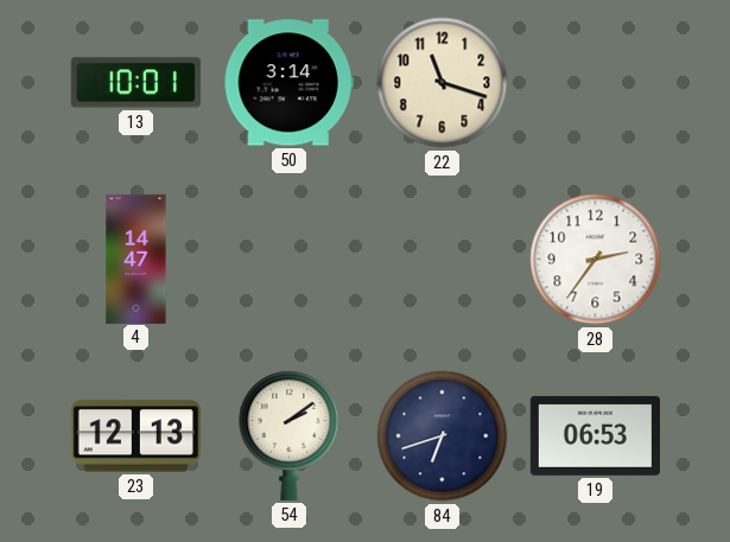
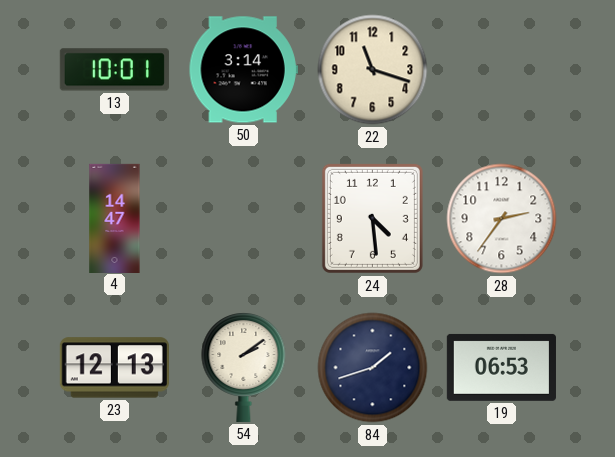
24: none -> 4:29
84: 6:42 -> 1:42
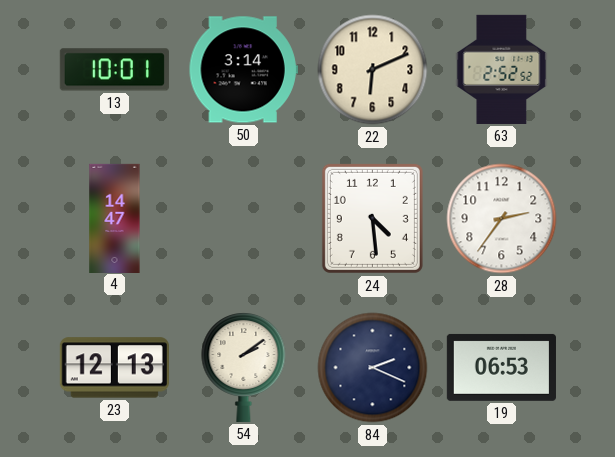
22: 11:18 -> 6:11
63: none -> 2:52
84: 1:42 -> 2:19
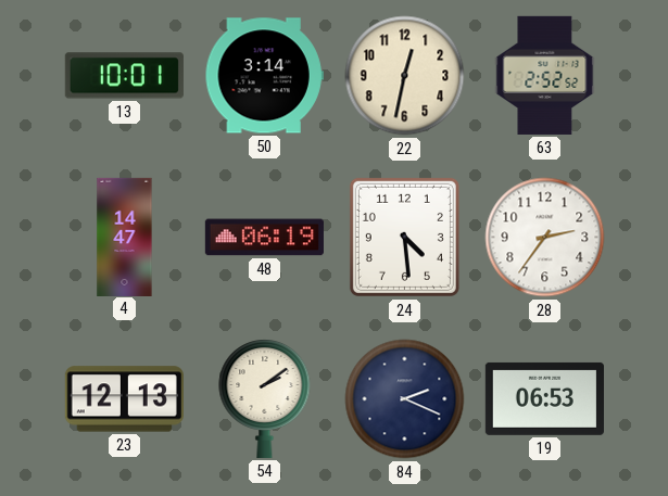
22: 6:11 -> 12:32
48: none -> 06:19
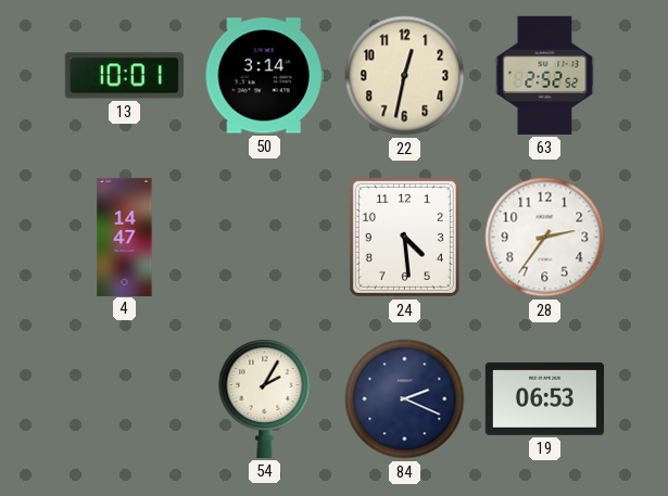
48: 06:19 -> none
23: 12:13 -> none
54: 2:09 -> 2:05
